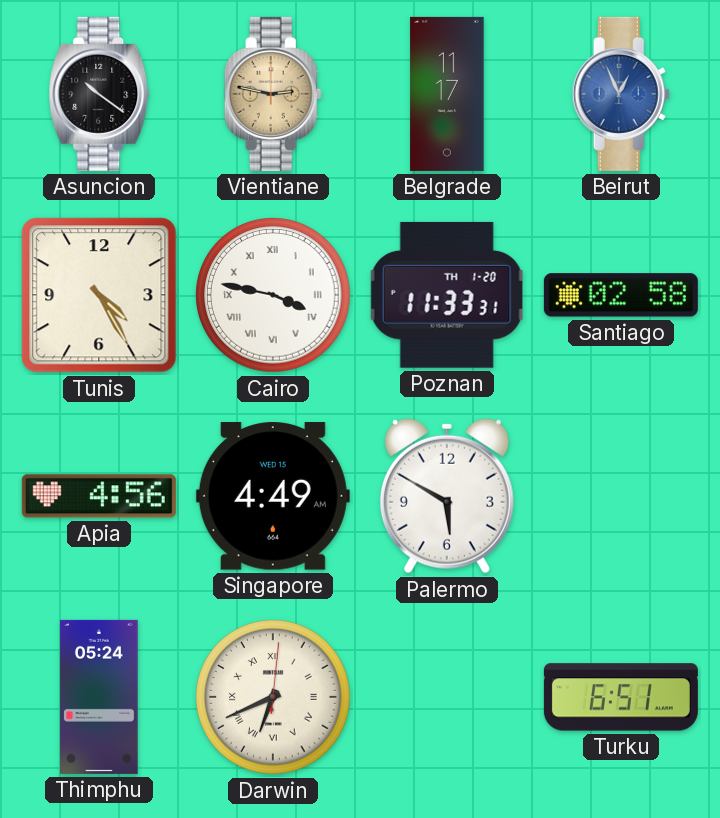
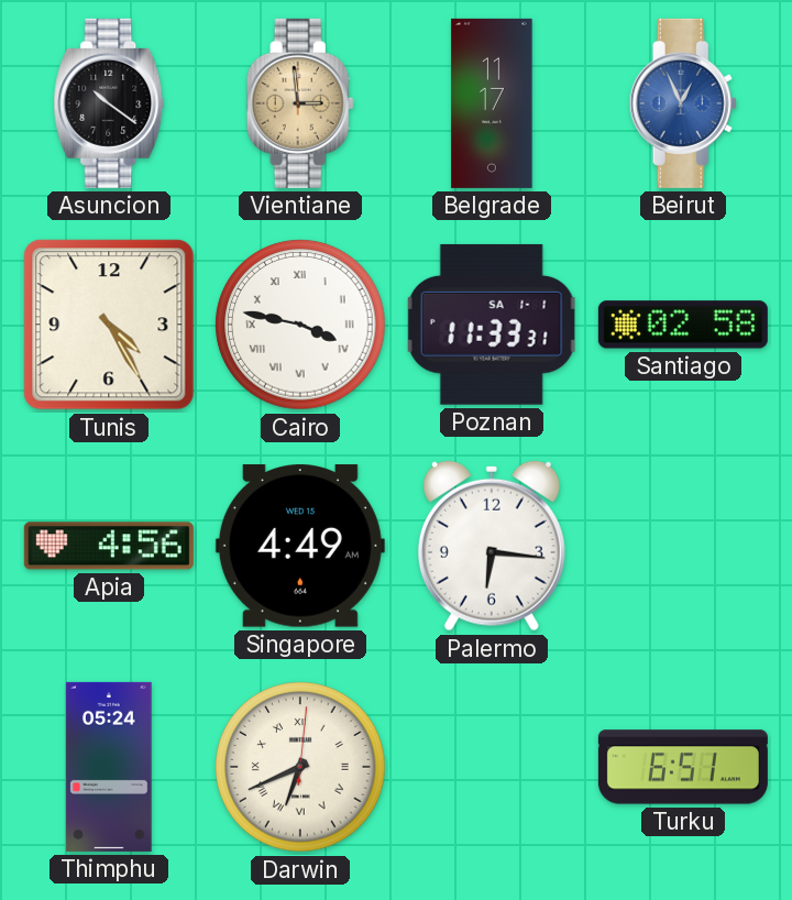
Vientiane: 2:47 -> 2:59
Poznan date: TH 1-20 -> SA 1-1
Palermo: 5:50 -> 6:16
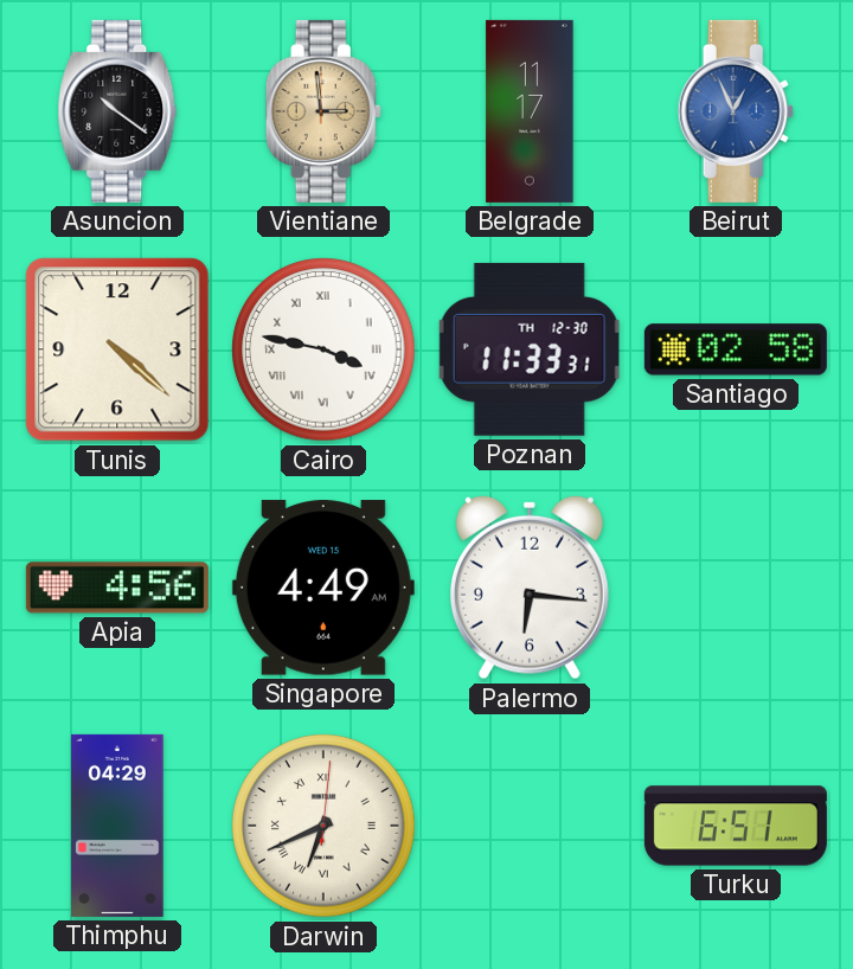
Tunis: 4:25 -> 4:22
Poznan date: SA 1-1 -> TH 12-30
Thimphu: 05:24 -> 04:29
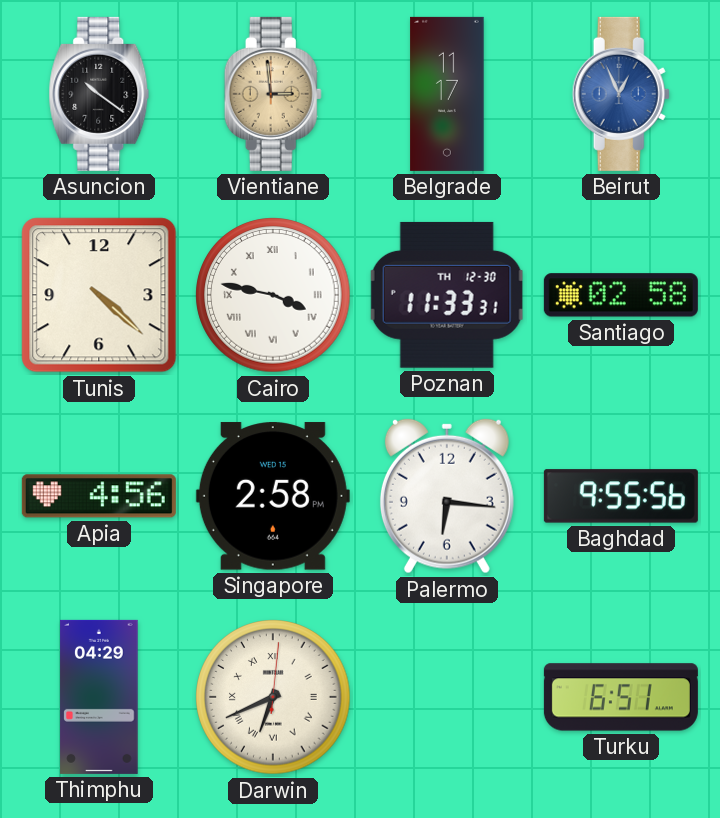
Singapore: 4:49 -> 2:58
Baghdad: none -> 9:55
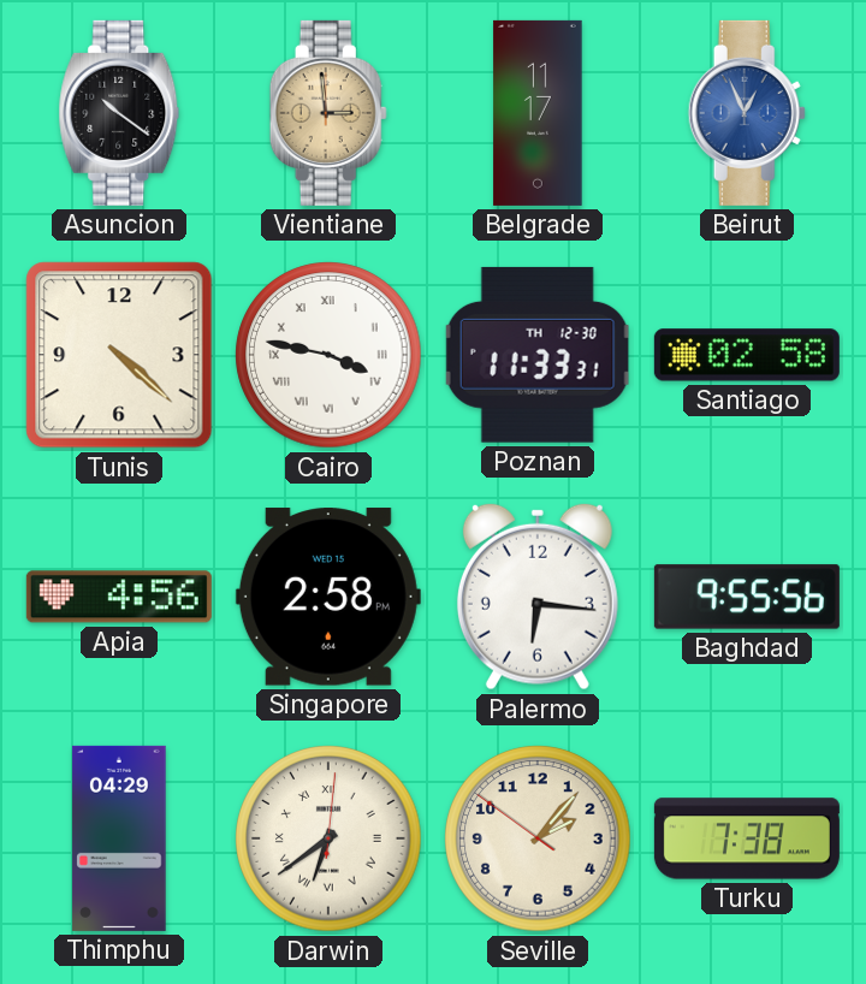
Darwin: 6:41 -> 6:39
Seville: none -> 2:06
Turku: 6:51 -> 7:38
